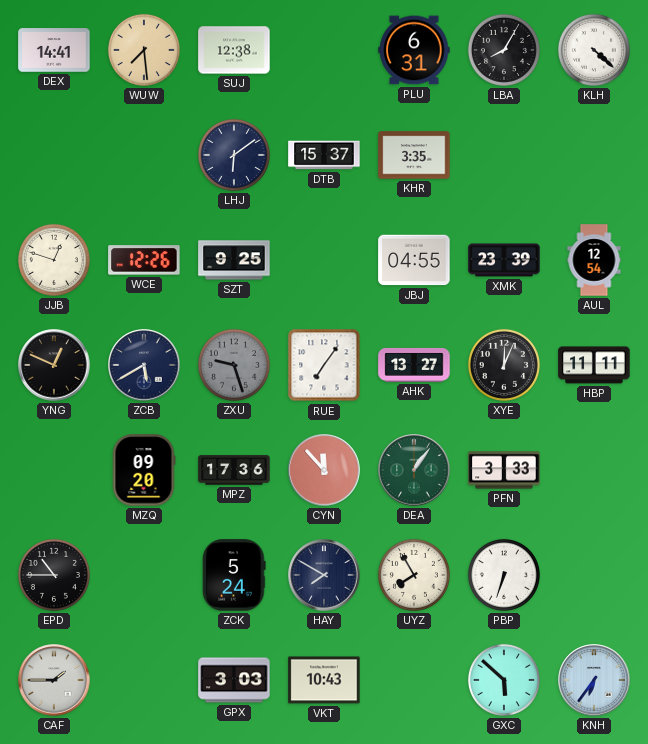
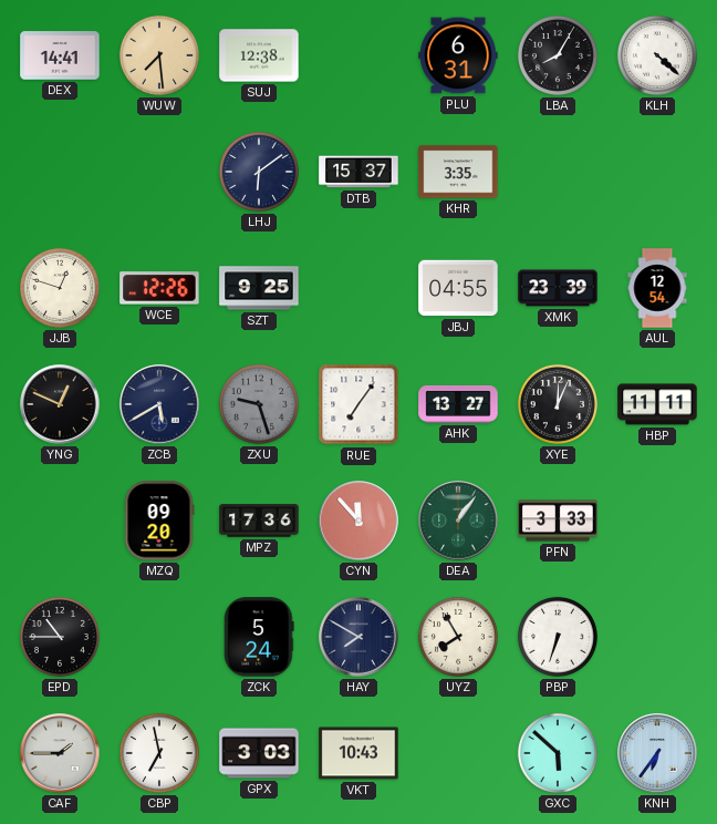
CBP: none -> 6:58
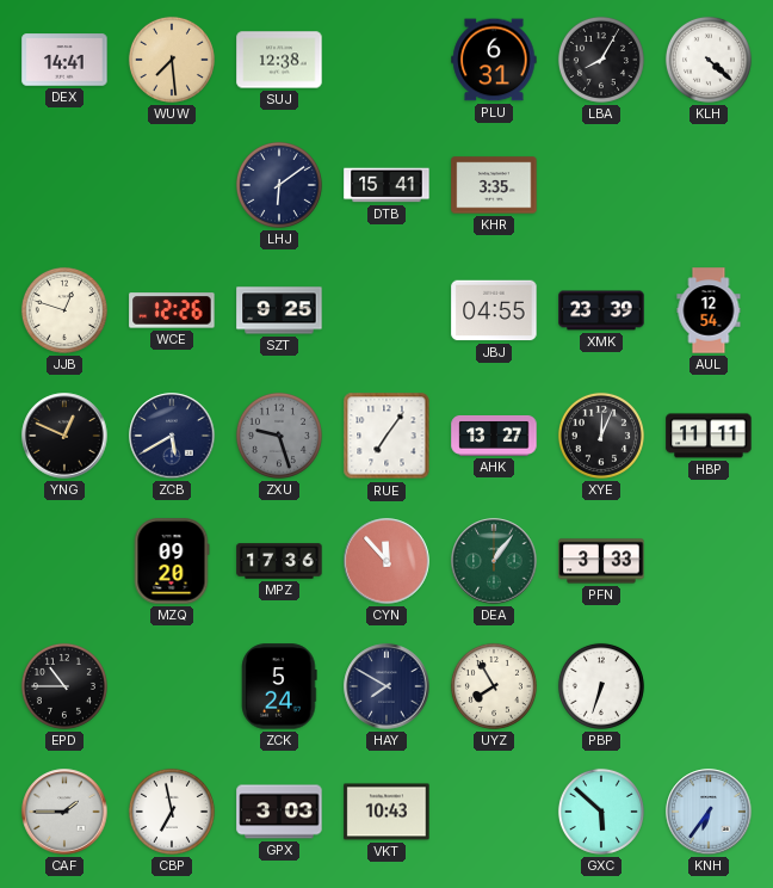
DTB: 15:37 -> 15:41
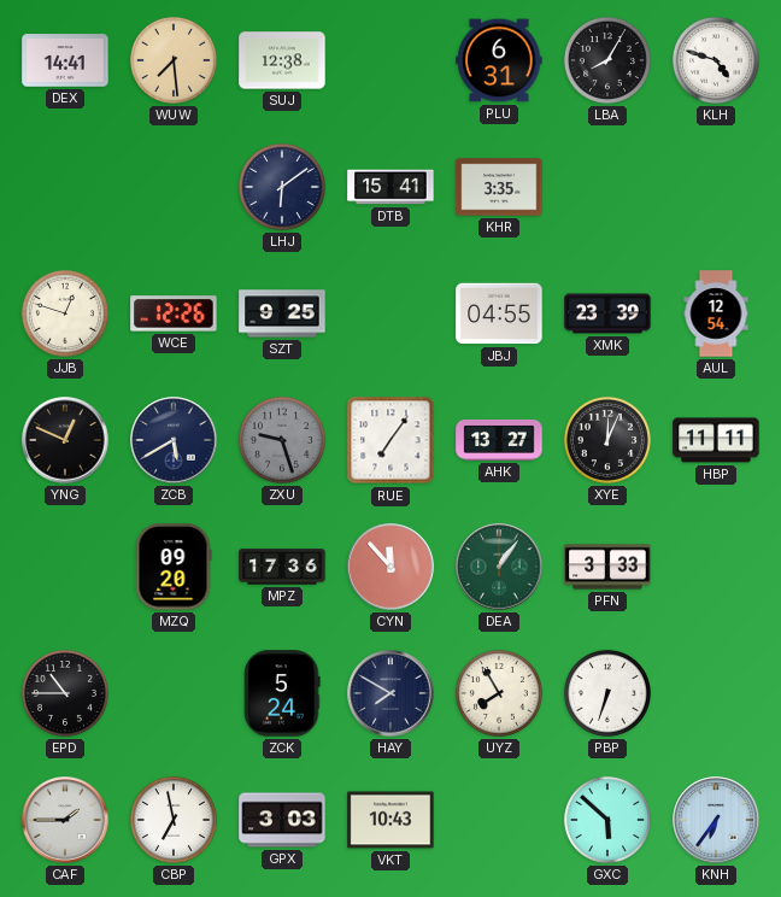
KLH: 4:22 -> 4:48
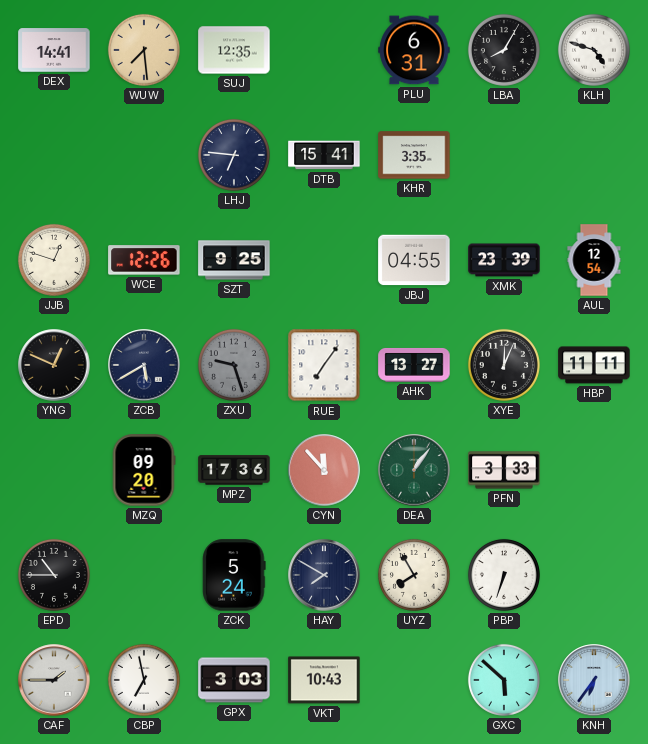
SUJ: 12:38 -> 12:35
LHJ: 6:09 -> 6:46
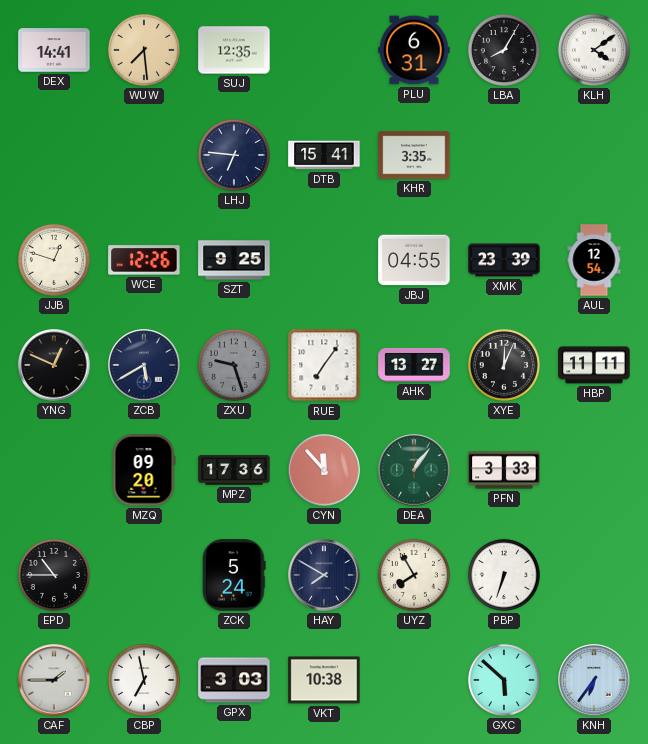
KLH: 4:48 -> 4:09
VKT: 10:43 -> 10:38
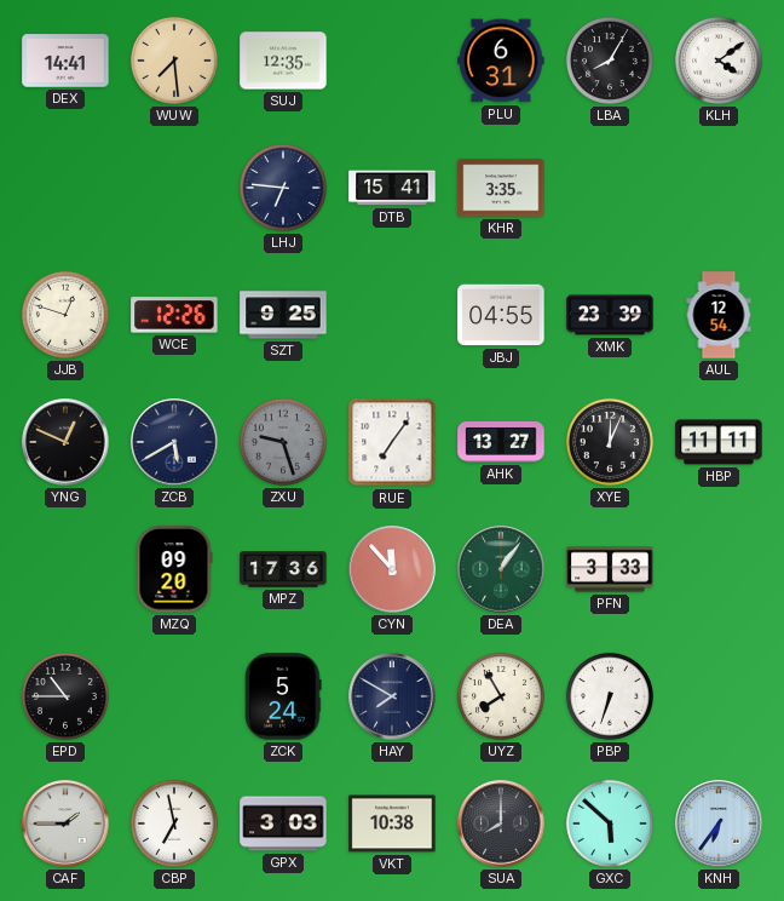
SUA: none -> 8:00
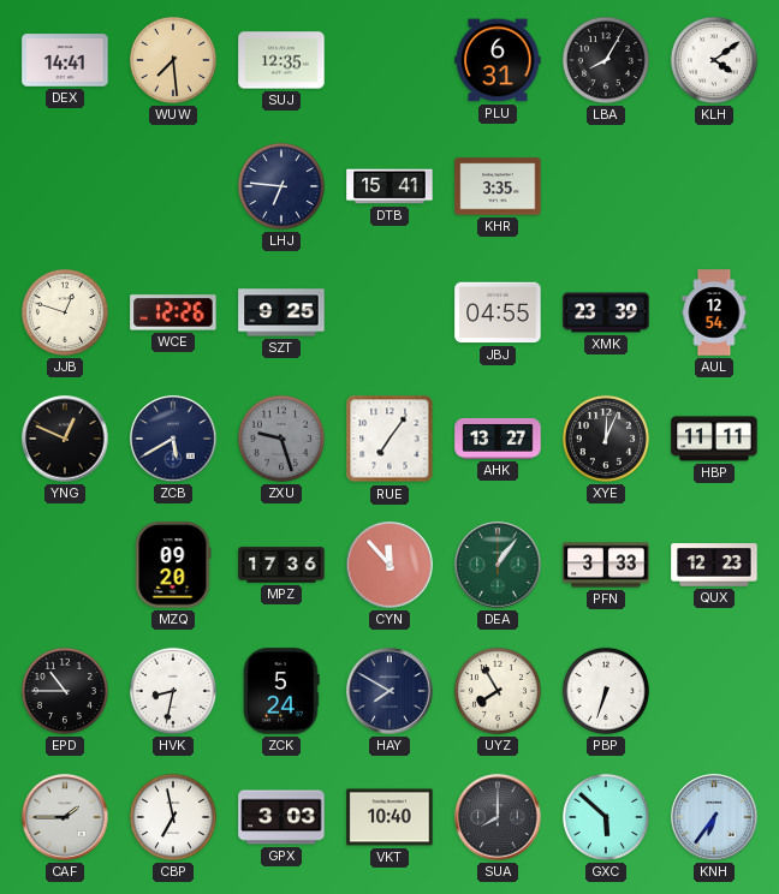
QUX: none -> 12:23
HVK: none -> 8:32
VKT: 10:38 -> 10:40
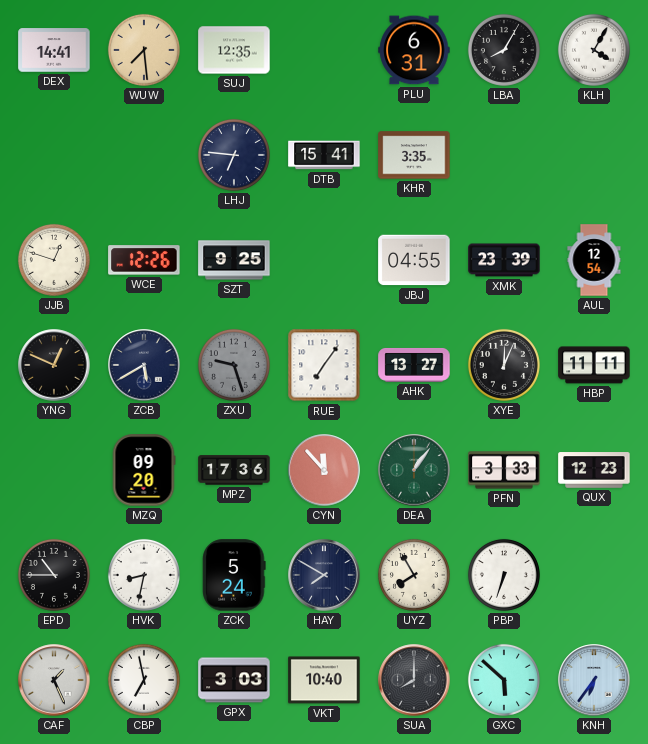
KLH: 4:09 -> 4:05
CAF: 1:45 -> 1:26
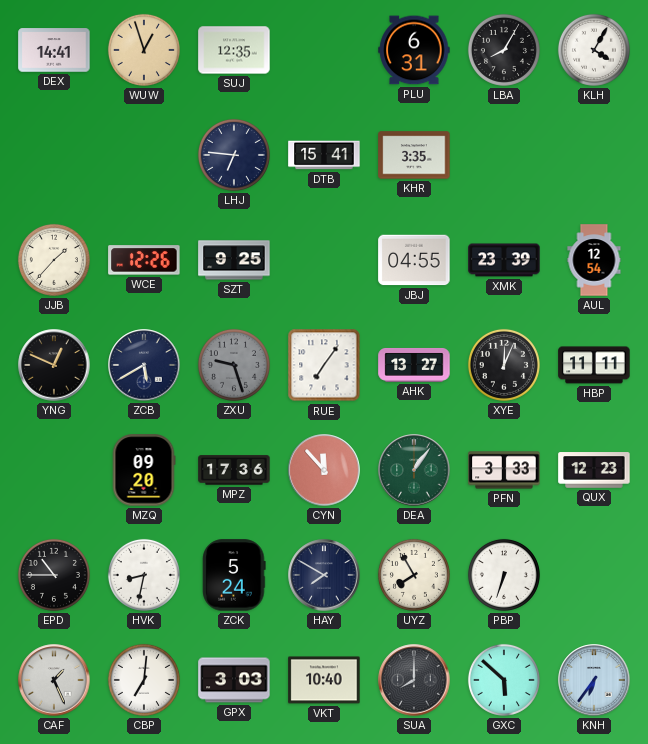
WUW: 7:29 -> 12:57
JJB: 12:48 -> 1:37
CBP: 6:58 -> 7:01
